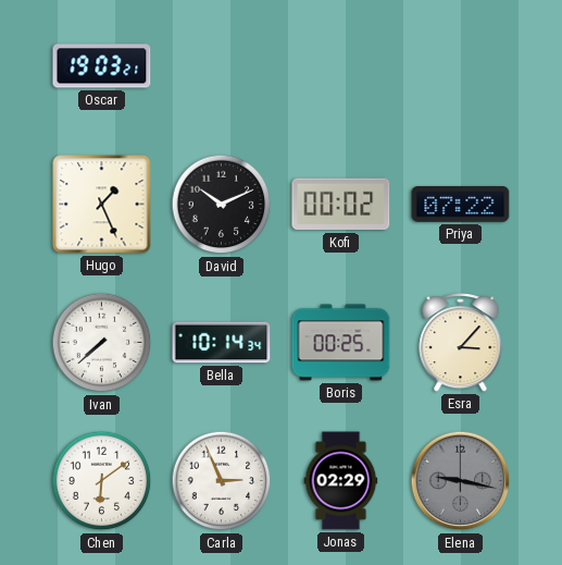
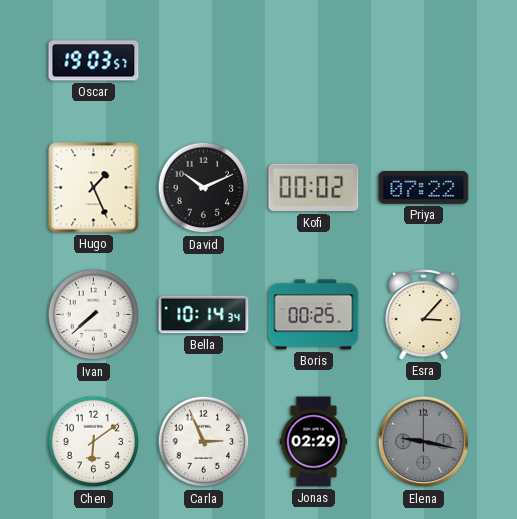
Oscar: 19:03:21 -> 19:03:57
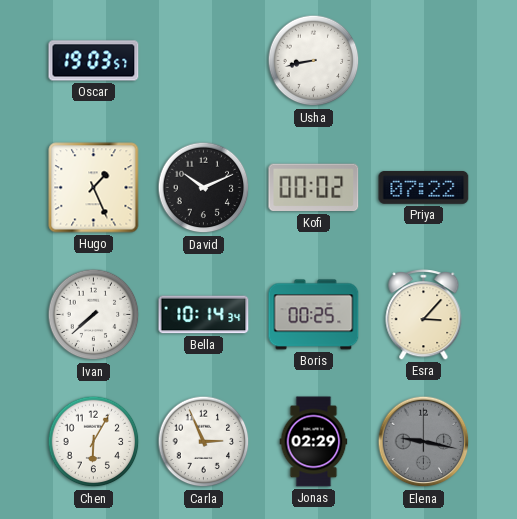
Usha: none -> 8:43
Chen: 6:09 -> 6:05
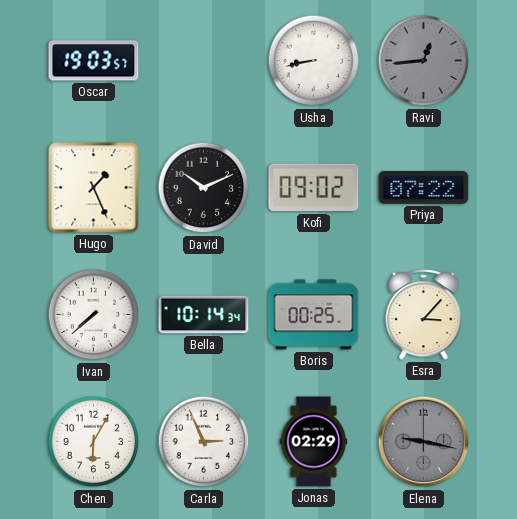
Ravi: none -> 12:44
Kofi: 00:02 -> 09:02
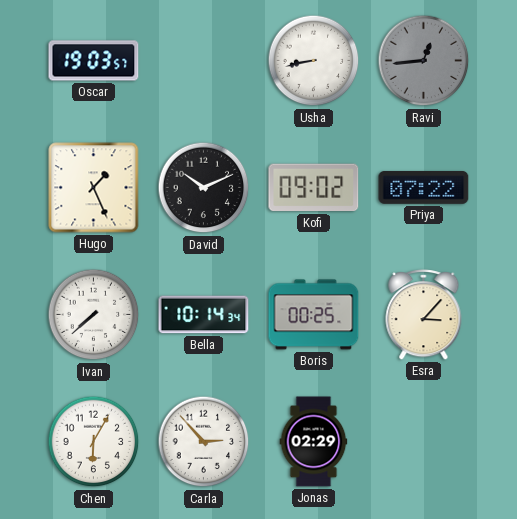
Carla: 2:56 -> 2:53
Elena: 9:17 -> none
